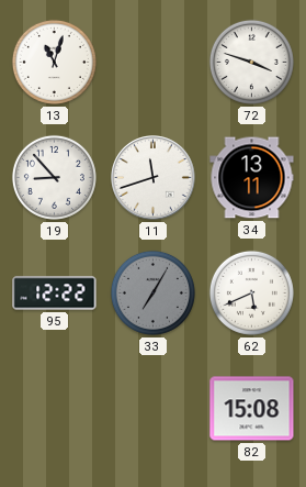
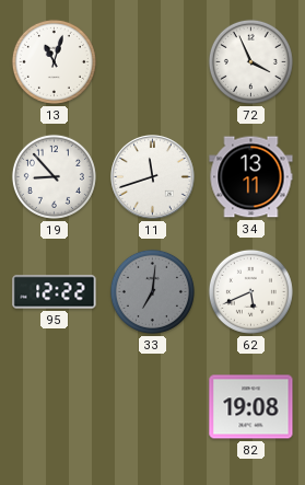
72: 3:48 -> 3:56
33: 7:05 -> 7:01
82: 15:08 -> 19:08
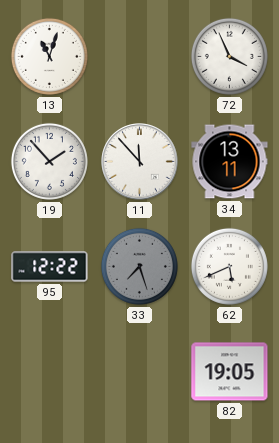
19: 8:53 -> 1:53
11: 11:42 -> 11:53
33: 7:01 -> 7:27
82: 19:08 -> 19:05
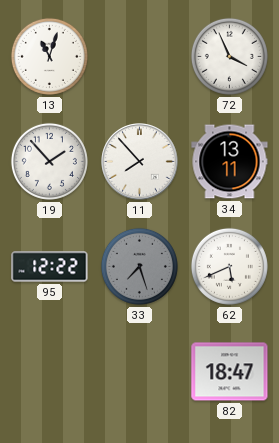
11: 11:53 -> 7:53
82: 19:05 -> 18:47
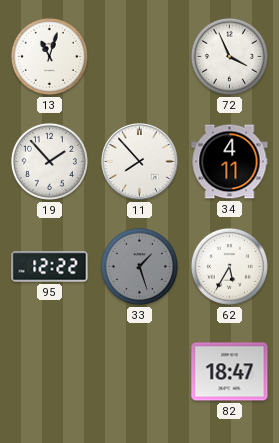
34: 13:11 -> 4:11
33: 7:27 -> 1:27
62: 5:41 -> 5:35
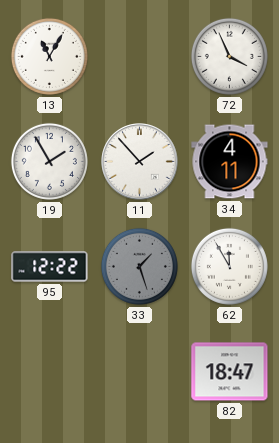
13: 11:03 -> 11:05
19: 1:53 -> 1:55
11: 7:53 -> 1:53
62: 5:35 -> 11:55
